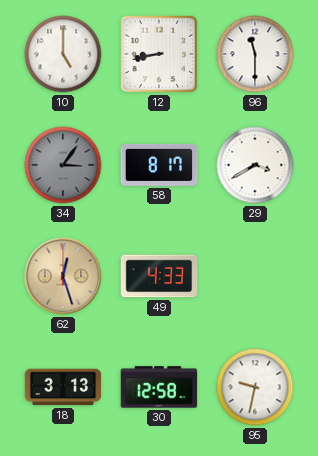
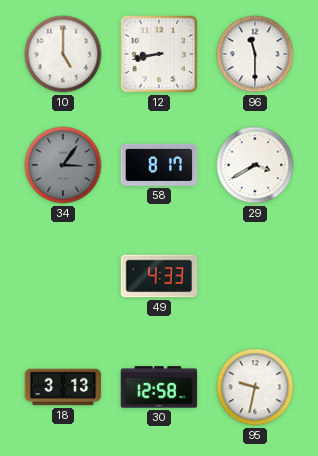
62: 12:27 -> none
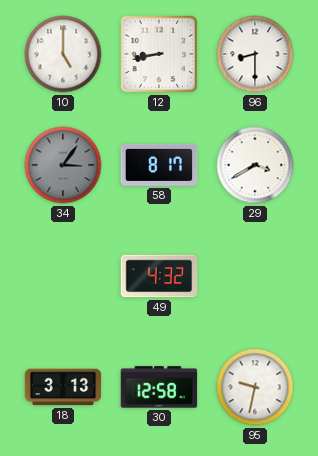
96: 11:30 -> 8:30
49: 4:33 -> 4:32
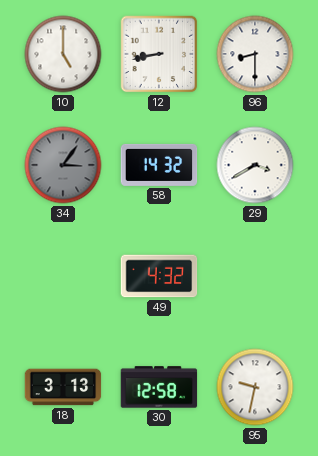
58: 8:17 -> 14:32
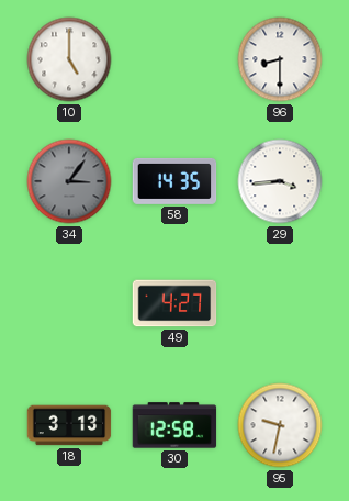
12: 8:43 -> none
58: 14:32 -> 14:35
29: 3:40 -> 3:44
49: 4:32 -> 4:27
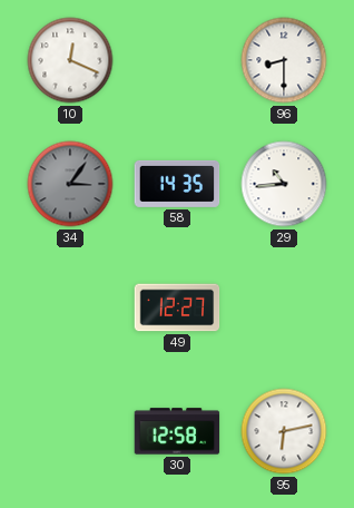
10: 5:00 -> 12:19
29: 3:44 -> 10:44
49: 4:27 -> 12:27
18: 3:13 -> none
95: 9:32 -> 6:13
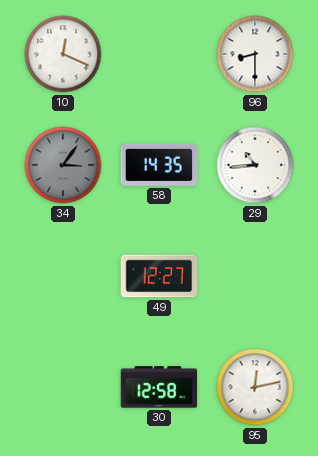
95: 6:13 -> 12:13
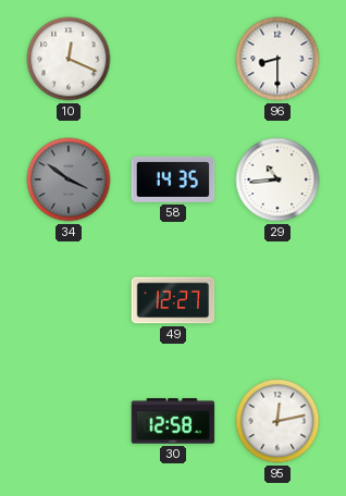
34: 3:06 -> 3:51
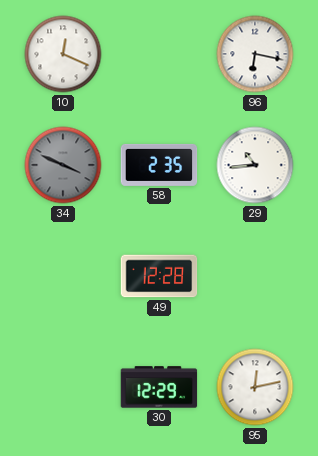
96: 8:30 -> 6:17
34: 3:51 -> 3:49
58: 14:35 -> 2:35
49: 12:27 -> 12:28
30: 12:58 -> 12:29
